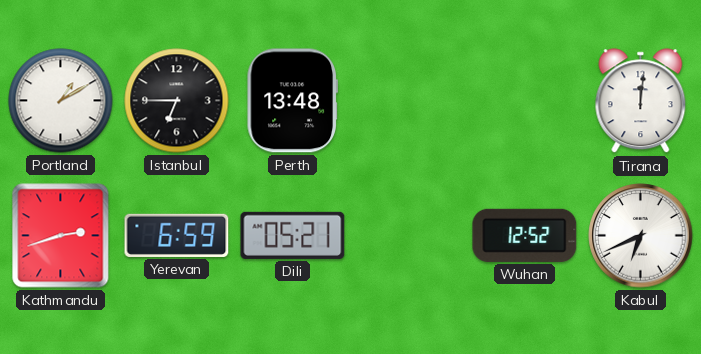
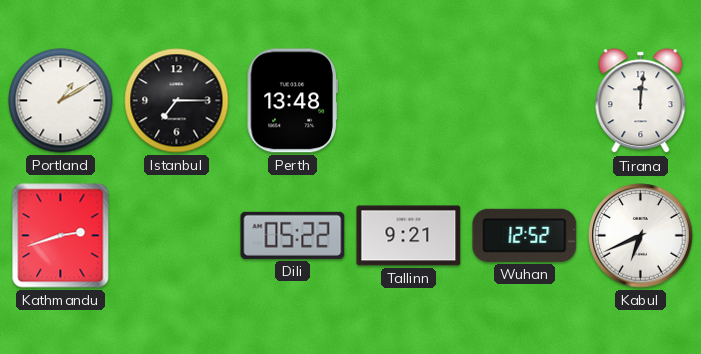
Istanbul: 6:45 -> 7:15
Yerevan: 6:59 -> none
Dili: 05:21 -> 05:22
Tallinn: none -> 9:21
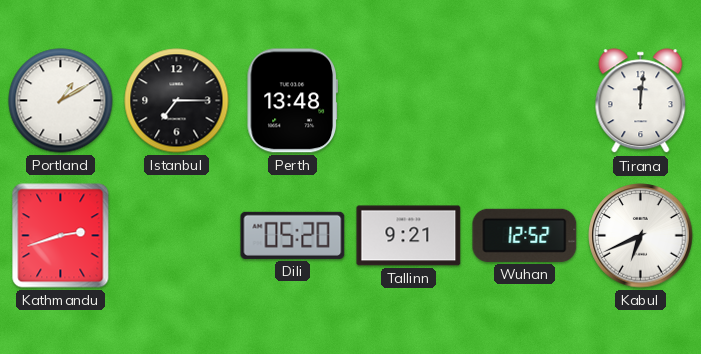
Dili: 05:22 -> 05:20
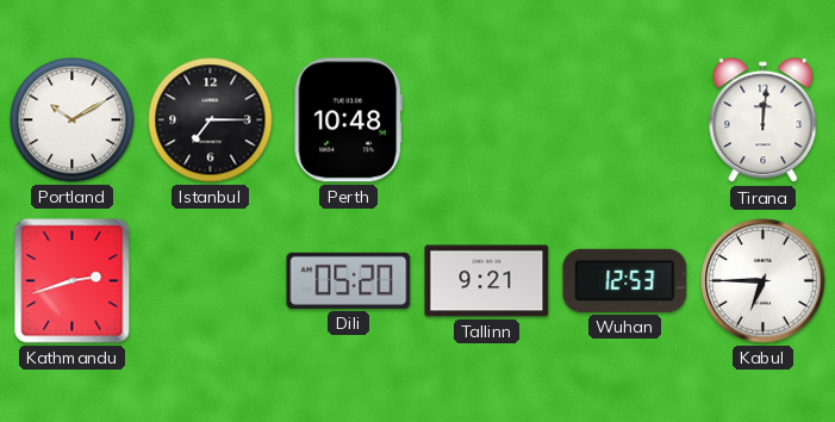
Portland: 1:10 -> 10:10
Perth: 13:48 -> 10:48
Wuhan: 12:52 -> 12:53
Kabul: 6:41 -> 6:45
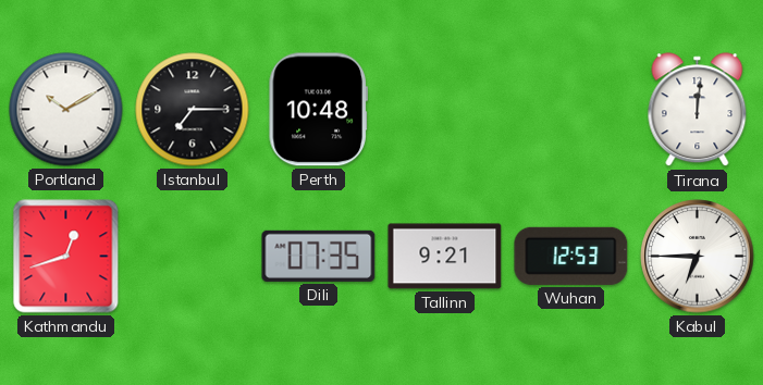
Kathmandu: 2:42 -> 12:42
Dili: 05:20 -> 07:35
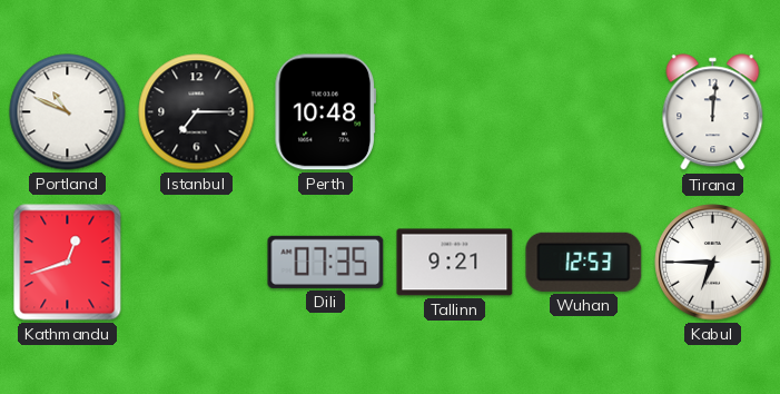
Portland: 10:10 -> 10:49
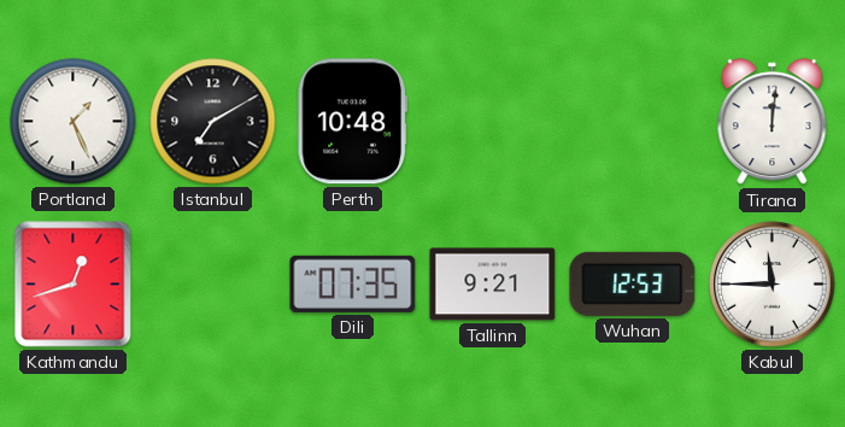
Portland: 10:49 -> 1:26
Istanbul: 7:15 -> 7:10
Kabul: 6:45 -> 11:45
